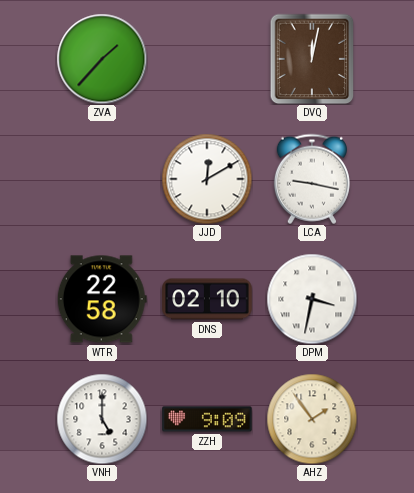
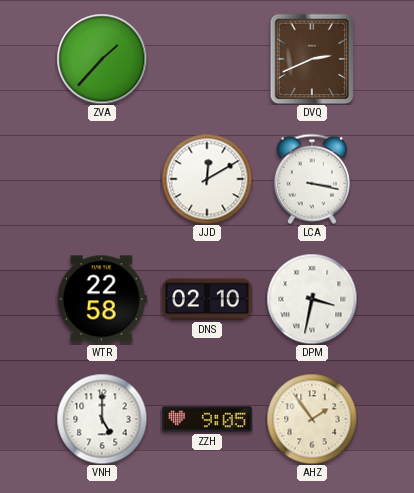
DVQ: 12:02 -> 2:41
LCA: 9:17 -> 3:17
ZZH: 9:09 -> 9:05
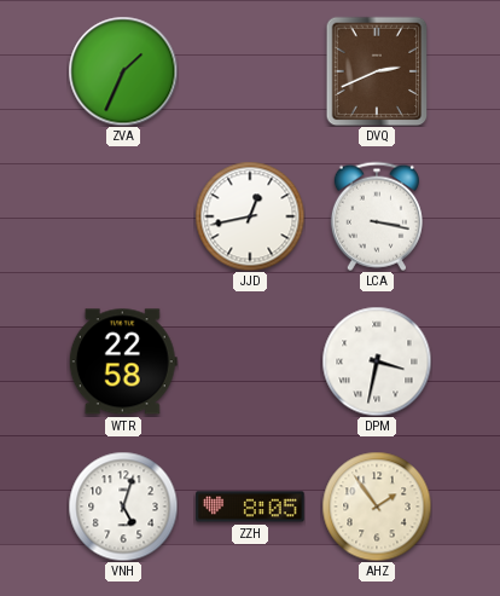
ZVA: 1:37 -> 1:34
JJD: 12:10 -> 12:43
DNS: 02:10 -> none
VNH: 5:00 -> 5:03
ZZH: 9:05 -> 8:05
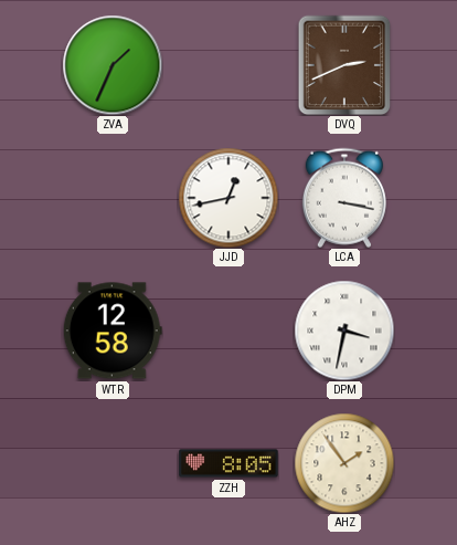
WTR: 22:58 -> 12:58
VNH: 5:03 -> none
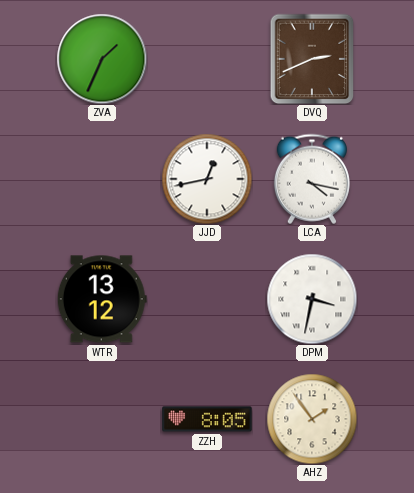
LCA: 3:17 -> 4:17
WTR: 12:58 -> 13:12
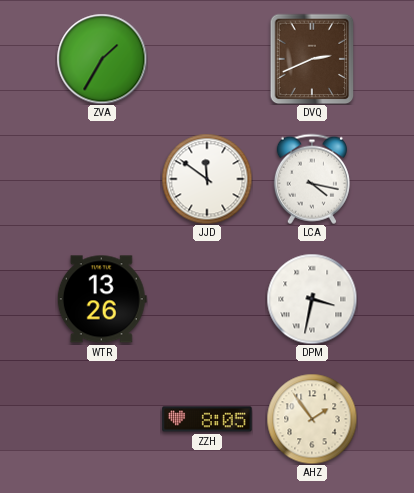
ZVA: 1:34 -> 1:35
JJD: 12:43 -> 11:51
WTR: 13:12 -> 13:26
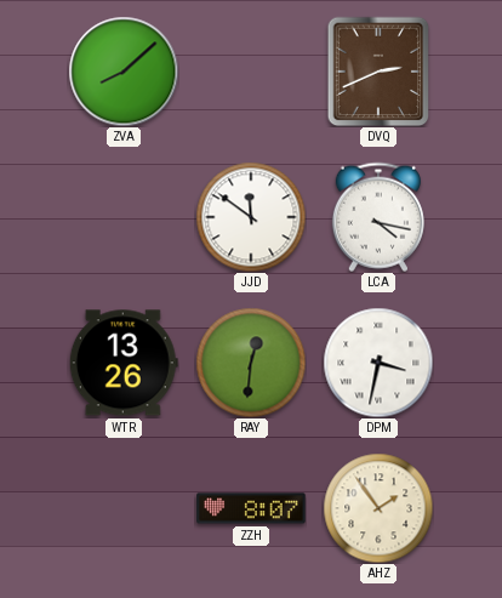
ZVA: 1:35 -> 8:08
RAY: none -> 12:31
ZZH: 8:05 -> 8:07
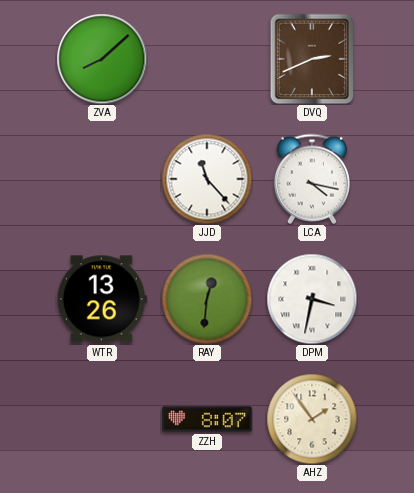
JJD: 11:51 -> 11:23
